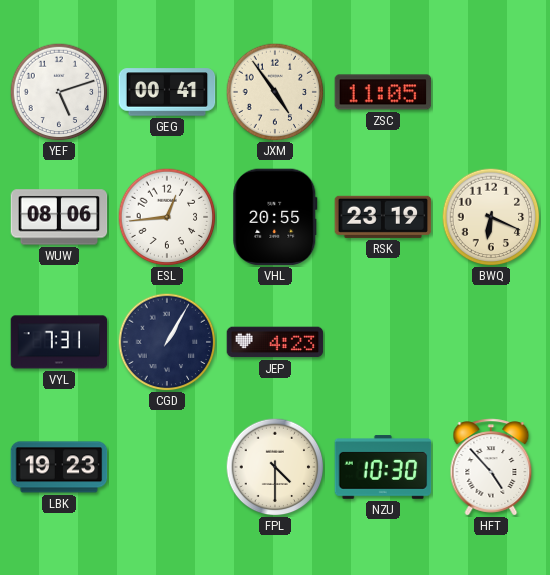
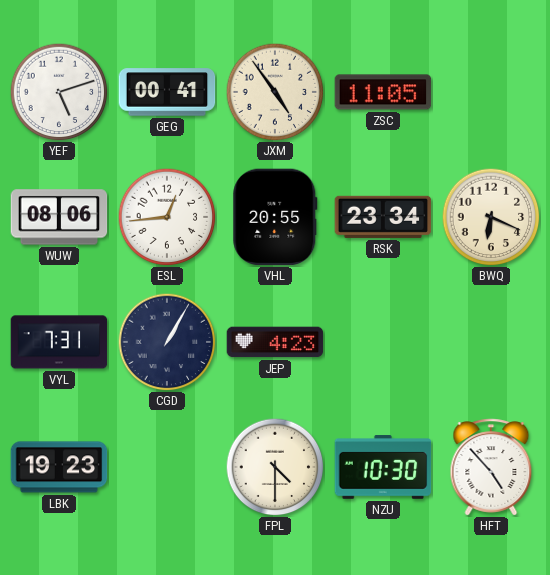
RSK: 23:19 -> 23:34
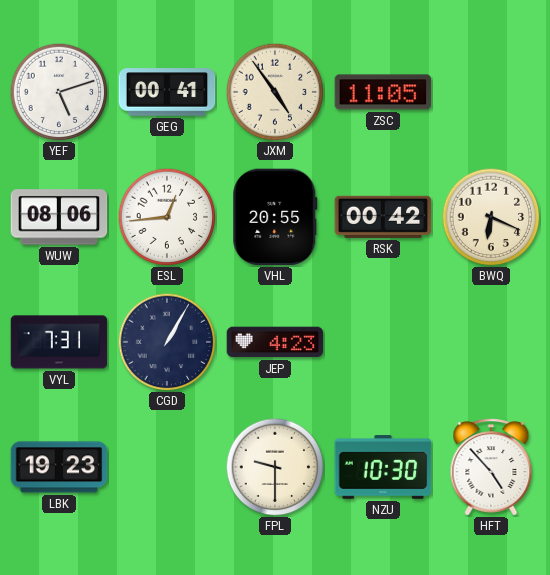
RSK: 23:34 -> 00:42
FPL: 4:30 -> 9:30
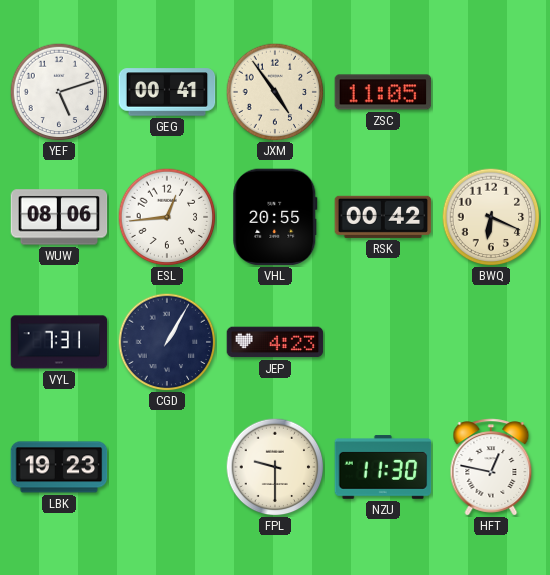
NZU: 10:30 -> 11:30
HFT: 4:53 -> 12:47
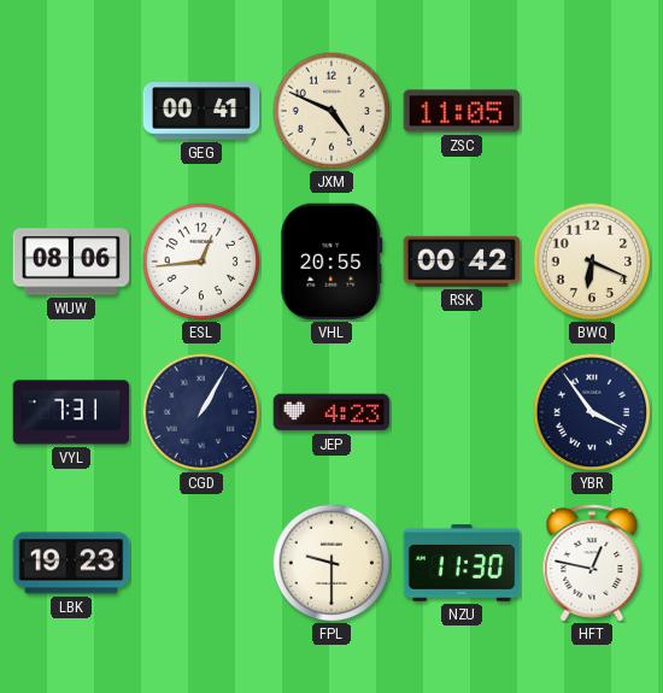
YEF: 5:12 -> none
JXM: 4:54 -> 4:49
YBR: none -> 3:54
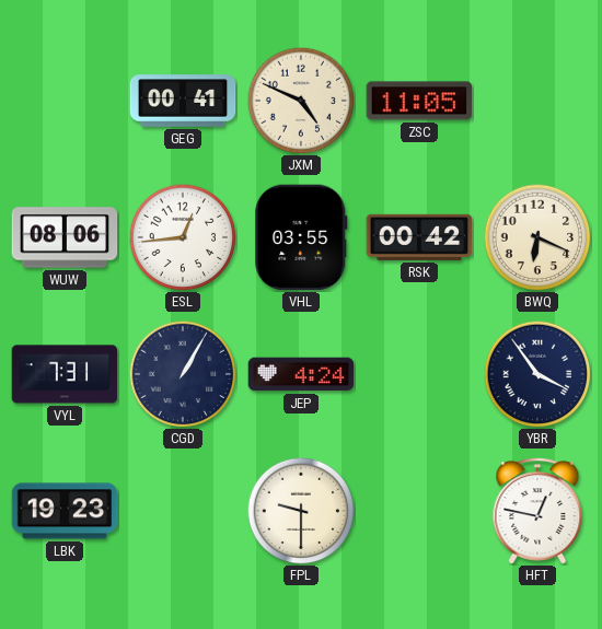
VHL: 20:55 -> 03:55
JEP: 4:23 -> 4:24
NZU: 11:30 -> none
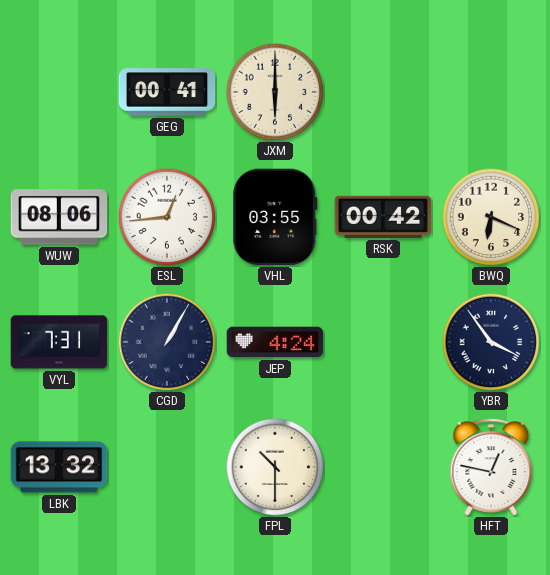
JXM: 4:49 -> 6:00
ZSC: 11:05 -> none
LBK: 19:23 -> 13:32
FPL: 9:30 -> 10:30
